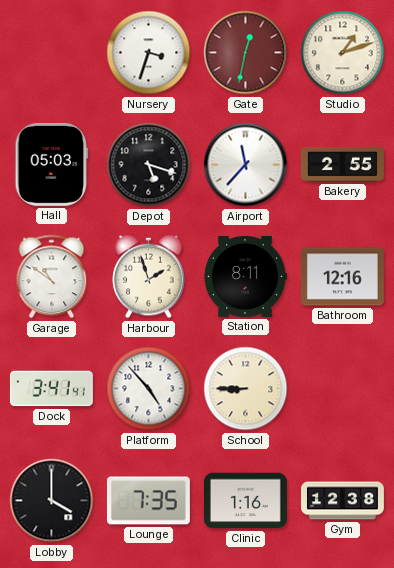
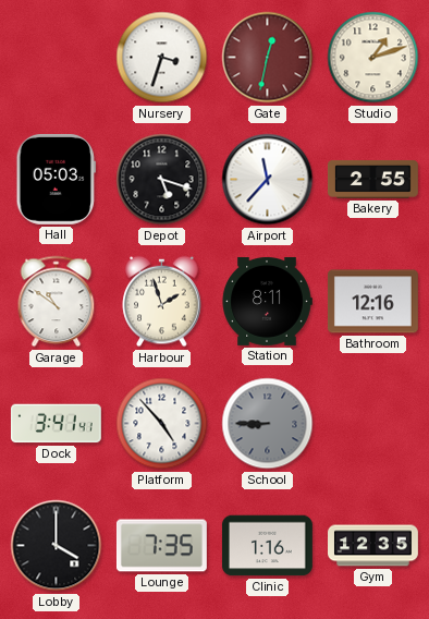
School dial: cream -> grey
Gym: 12:38 -> 12:35
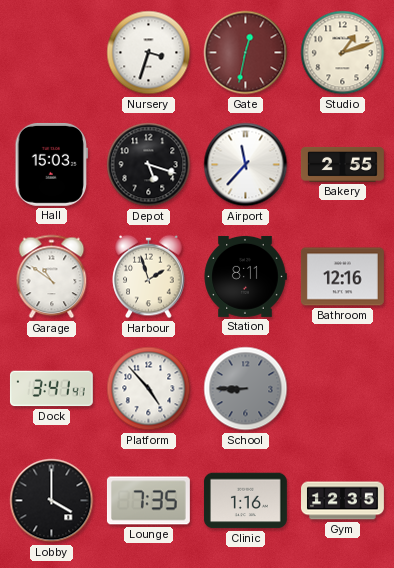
Hall: 05:03 -> 15:03
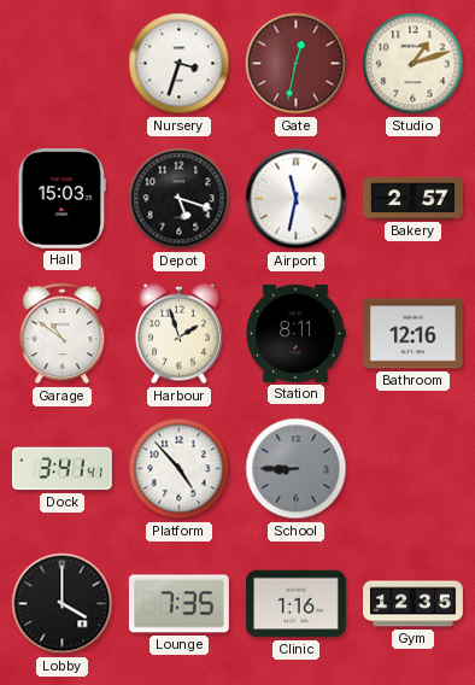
Airport: 11:37 -> 11:32
Bakery: 2:55 -> 2:57
